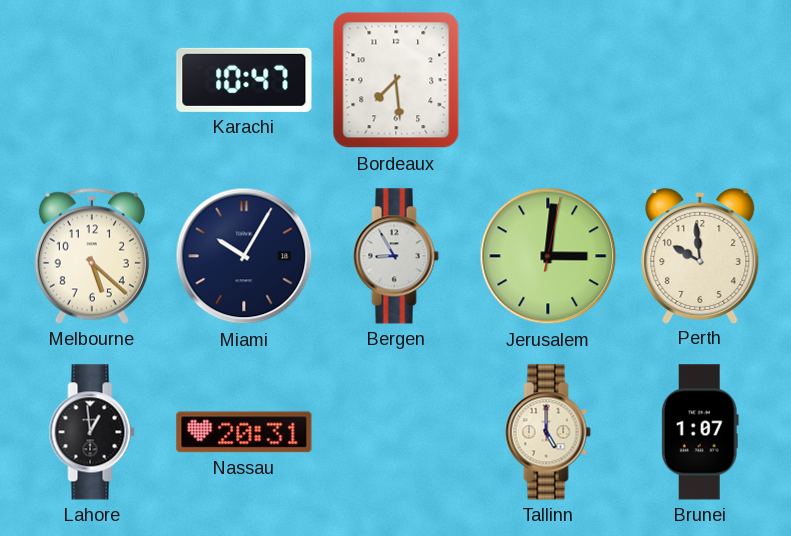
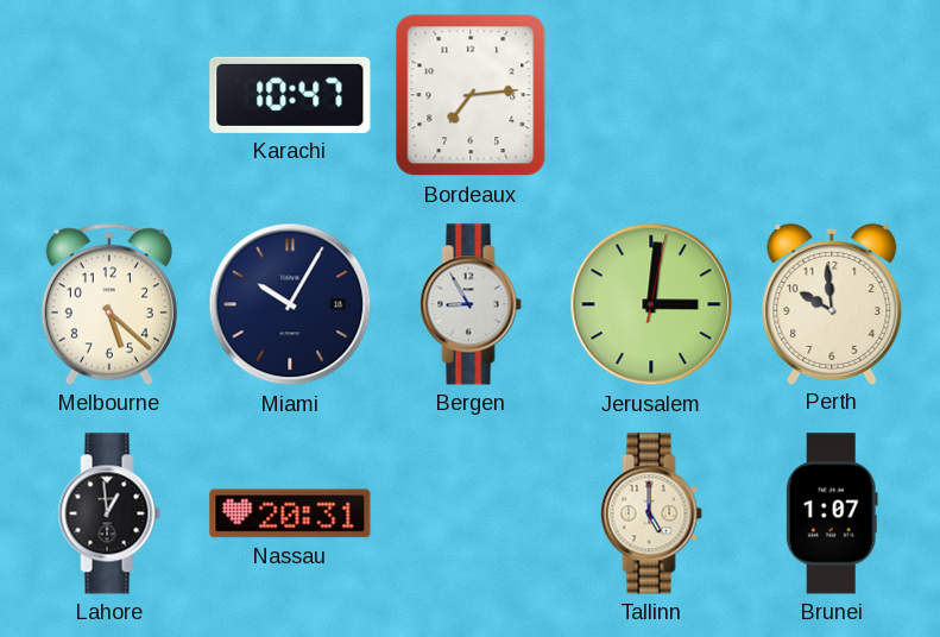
Bordeaux: 7:29 -> 7:14
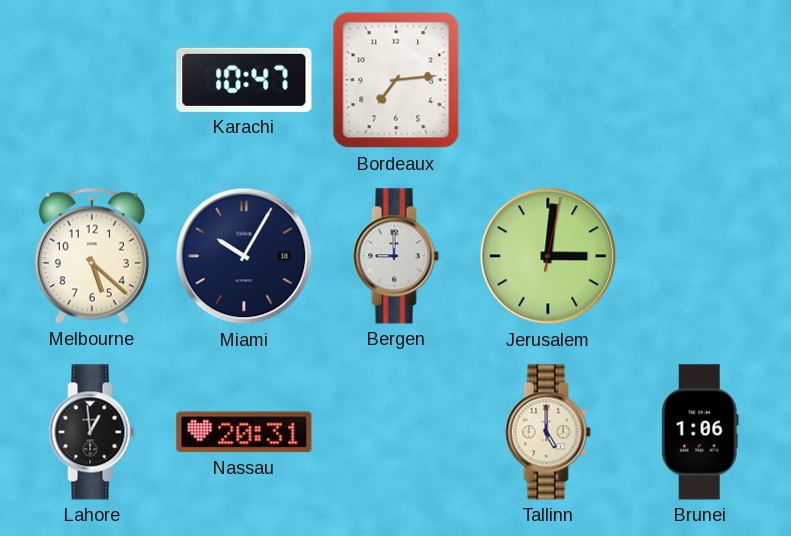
Bergen: 8:55 -> 9:00
Perth: 9:59 -> none
Brunei: 1:07 -> 1:06
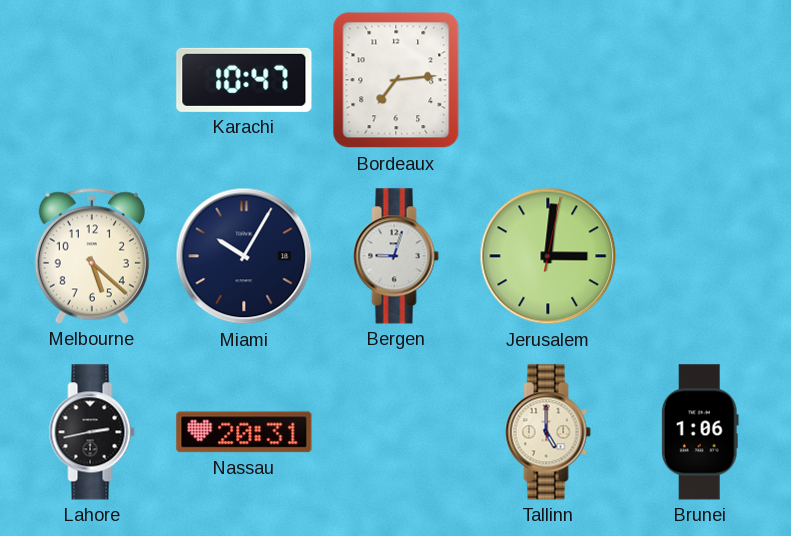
Bergen: 9:00 -> 9:03
Lahore: 12:59 -> 2:43
